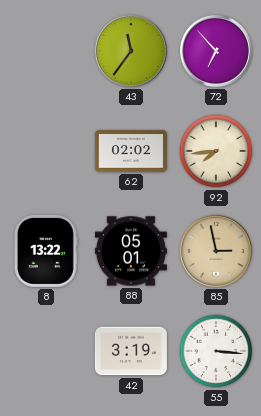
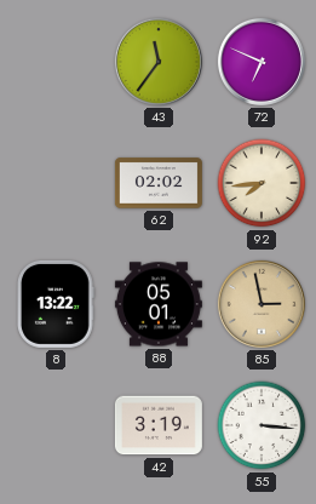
72: 6:53 -> 6:49
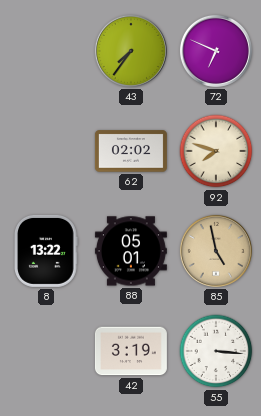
43: 11:36 -> 7:36
92: 7:44 -> 7:48
85: 2:58 -> 4:58
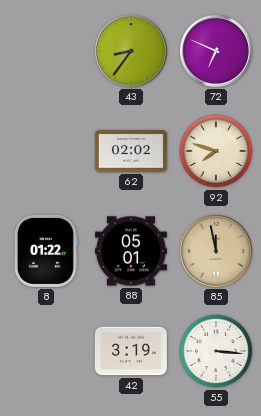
43: 7:36 -> 8:36
8: 13:22 -> 01:22
85: 4:58 -> 11:58
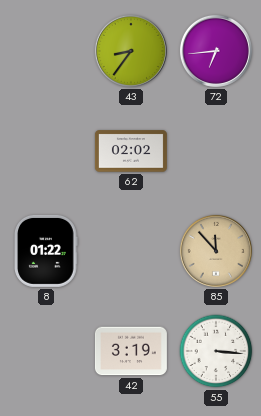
72: 6:49 -> 6:44
92: 7:48 -> none
88: 05:01 -> none
85: 11:58 -> 11:53
